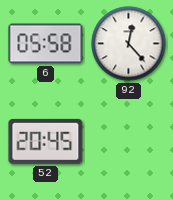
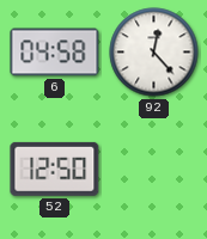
6: 05:58 -> 04:58
52: 20:45 -> 12:50
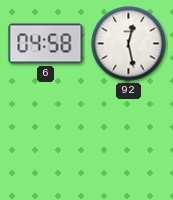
92: 12:23 -> 12:28
52: 12:50 -> none
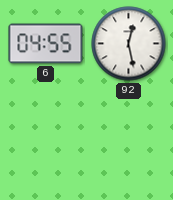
6: 04:58 -> 04:55
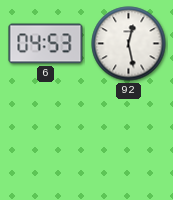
6: 04:55 -> 04:53
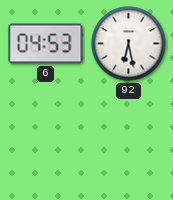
92: 12:28 -> 6:28
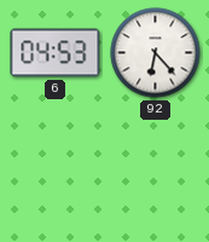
92: 6:28 -> 6:23
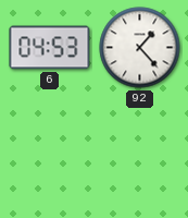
92: 6:23 -> 1:23
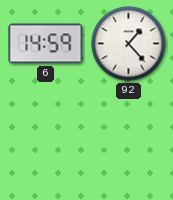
6: 04:53 -> 14:59
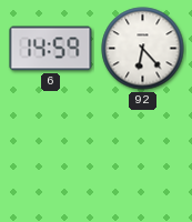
92: 1:23 -> 6:23
